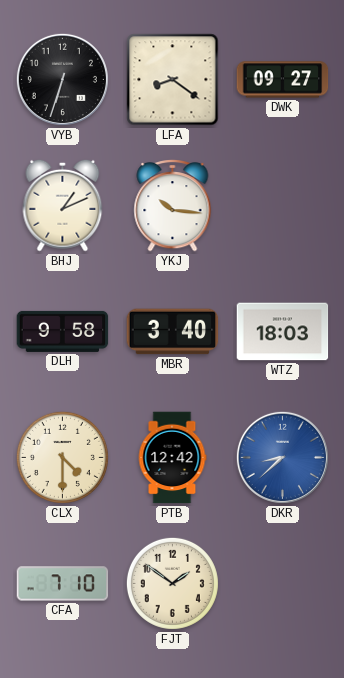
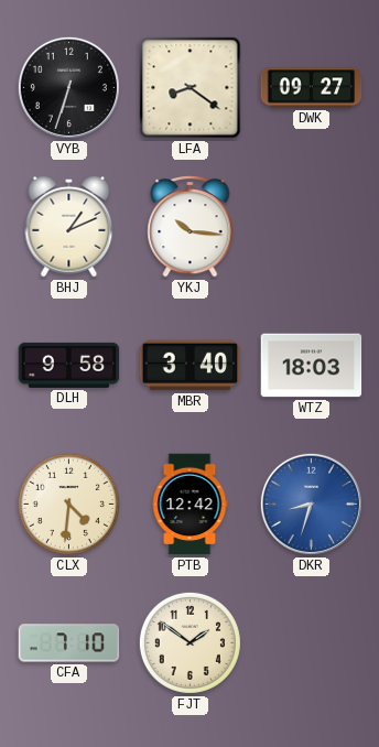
CLX: 4:30 -> 4:31
DKR: 8:38 -> 8:33
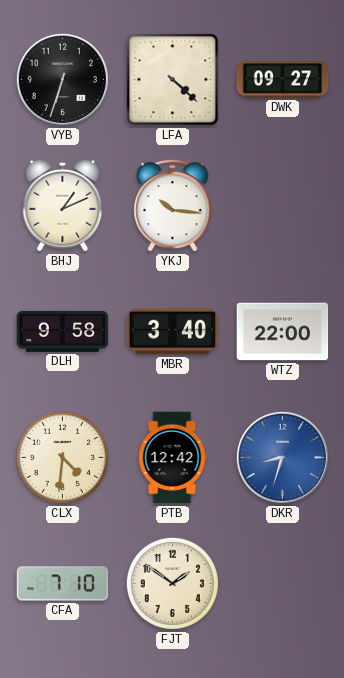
LFA: 8:21 -> 4:22
WTZ: 18:03 -> 22:00
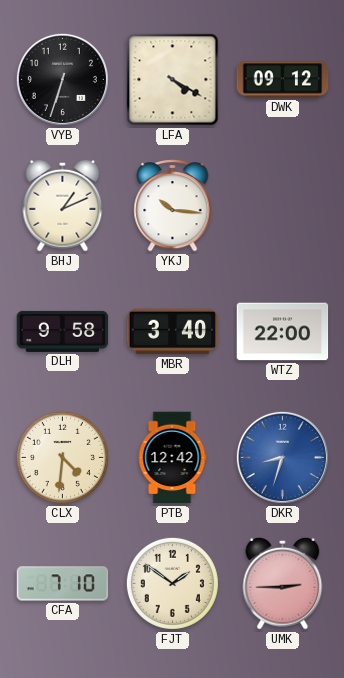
LFA: 4:22 -> 4:20
DWK: 09:27 -> 09:12
UMK: none -> 2:45
